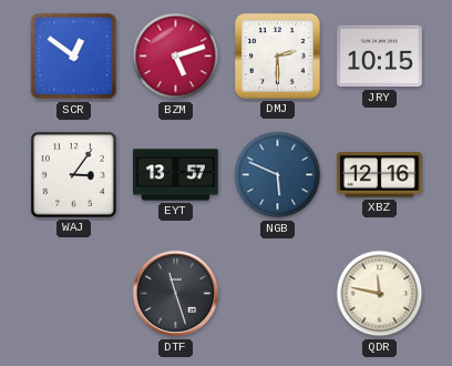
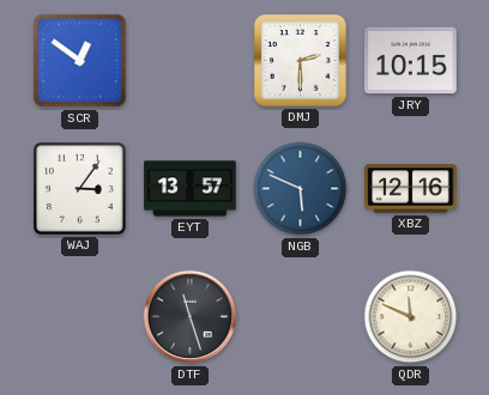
BZM: 5:12 -> none
QDR: 11:47 -> 11:49
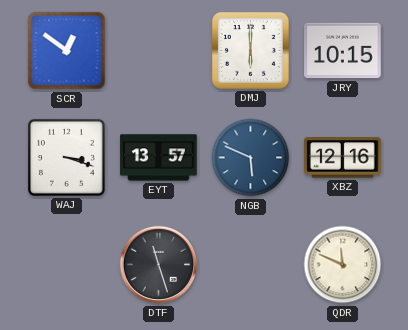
DMJ: 2:30 -> 6:00
WAJ: 3:06 -> 3:18
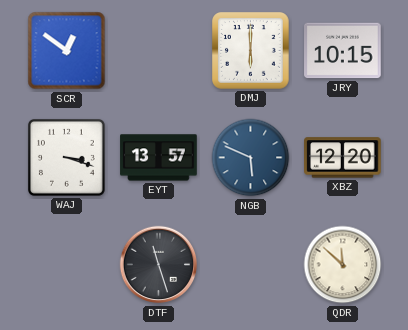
XBZ: 12:16 -> 12:20
QDR: 11:49 -> 11:52
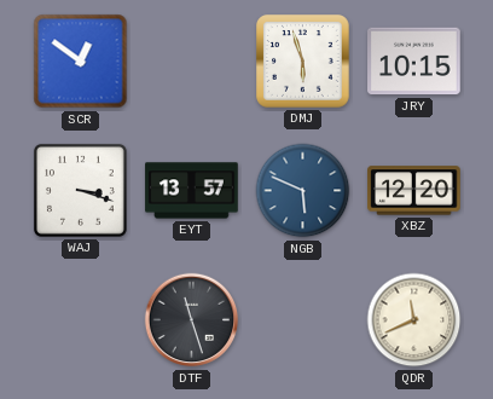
DMJ: 6:00 -> 5:57
QDR: 11:52 -> 11:41
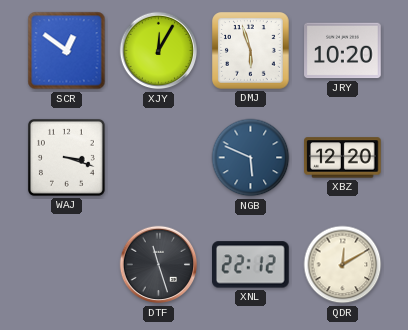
XJY: none -> 12:05
JRY: 10:15 -> 10:20
EYT: 13:57 -> none
XNL: none -> 22:12
QDR: 11:41 -> 12:10
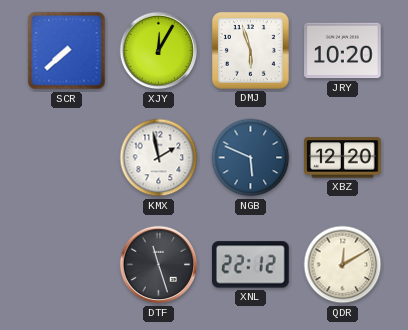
SCR: 12:51 -> 7:38
WAJ: 3:18 -> none
KMX: none -> 1:58
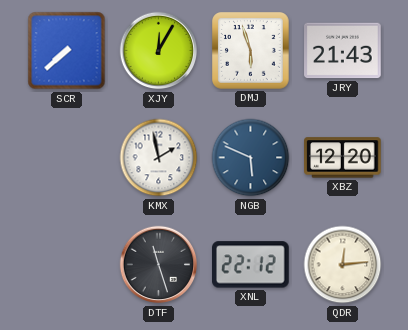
JRY: 10:20 -> 21:43
QDR: 12:10 -> 12:14
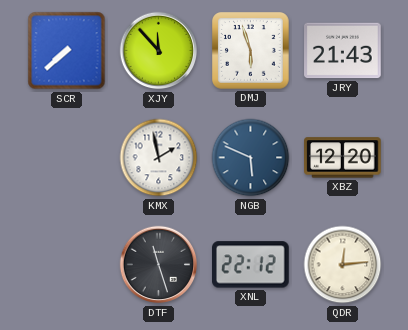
XJY: 12:05 -> 11:53
